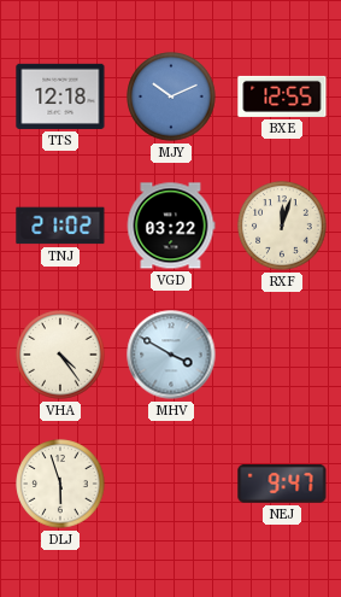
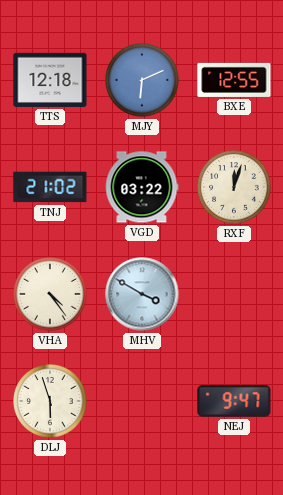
MJY: 10:11 -> 6:11
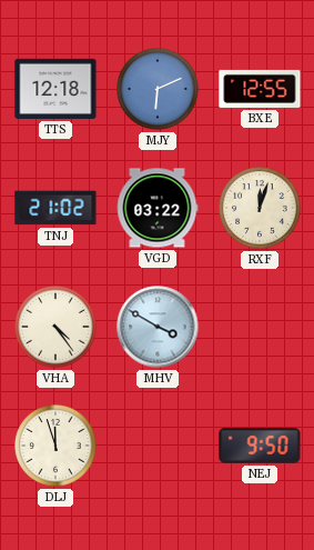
DLJ: 5:57 -> 11:57
NEJ: 9:47 -> 9:50
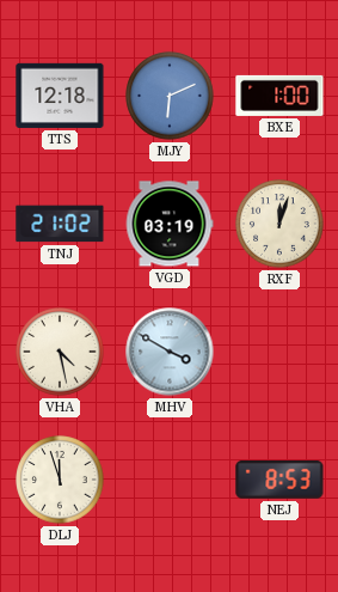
BXE: 12:55 -> 1:00
VGD: 03:22 -> 03:19
VHA: 4:24 -> 4:28
NEJ: 9:50 -> 8:53
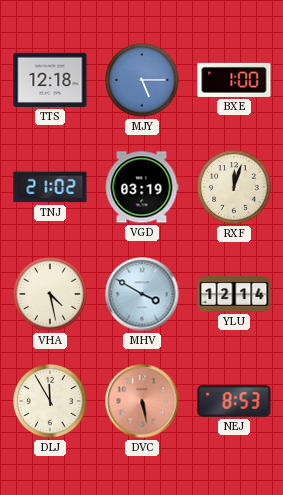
MJY: 6:11 -> 5:15
YLU: none -> 12:14
DLJ: 11:57 -> 11:55
DVC: none -> 5:28
